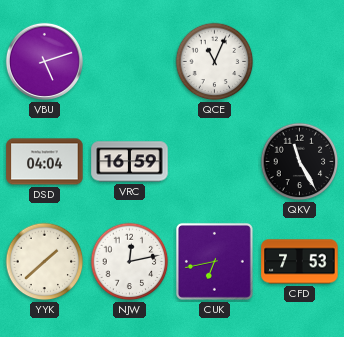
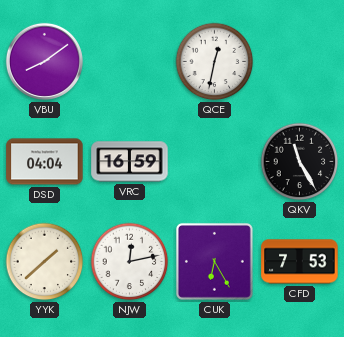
VBU: 5:12 -> 8:09
QCE: 11:04 -> 12:32
CUK: 6:43 -> 6:25
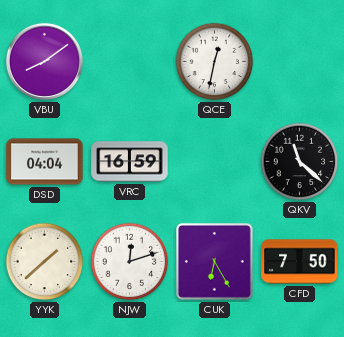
QKV: 11:25 -> 11:22
NJW: 12:13 -> 12:12
CFD: 7:53 -> 7:50
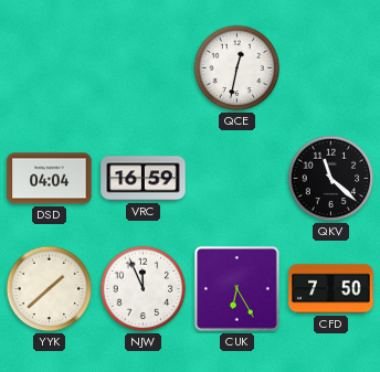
VBU: 8:09 -> none
NJW: 12:12 -> 11:56
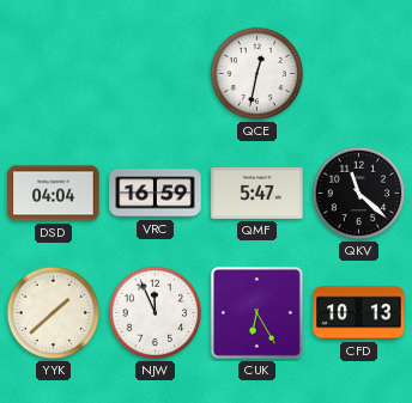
QMF: none -> 5:47
CFD: 7:50 -> 10:13
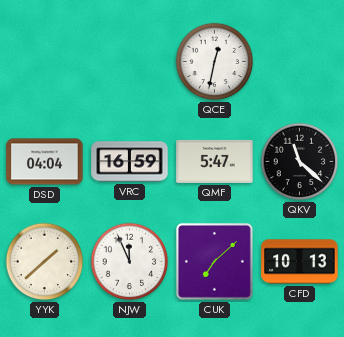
CUK: 6:25 -> 7:08
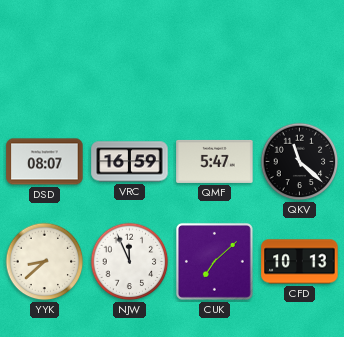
QCE: 12:32 -> none
DSD: 04:04 -> 08:07
YYK: 1:38 -> 8:38
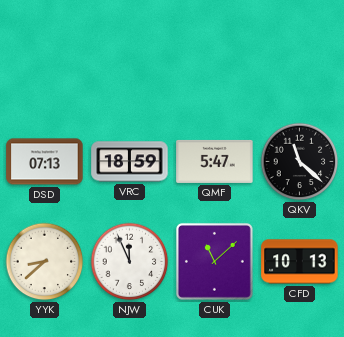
DSD: 08:07 -> 07:13
VRC: 16:59 -> 18:59
CUK: 7:08 -> 11:08
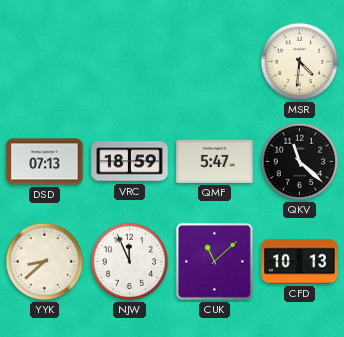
MSR: none -> 4:31
